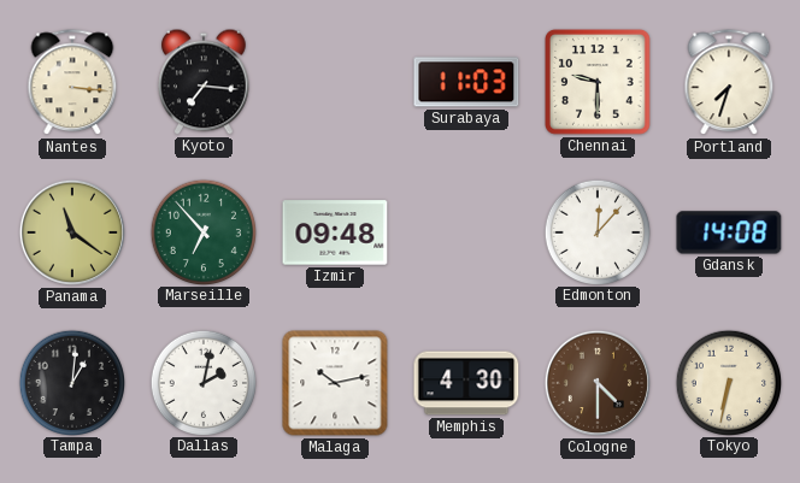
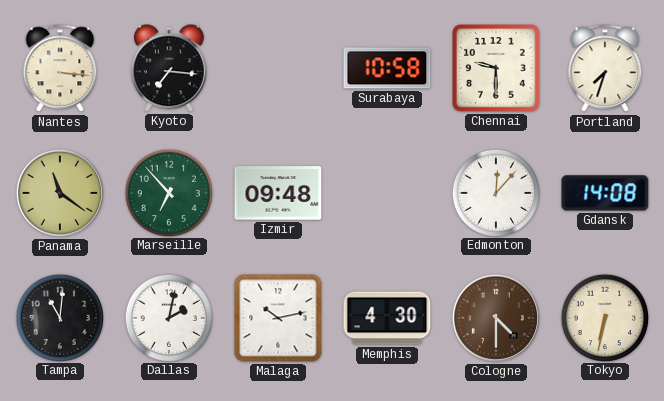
Surabaya: 11:03 -> 10:58
Tampa: 1:01 -> 11:01
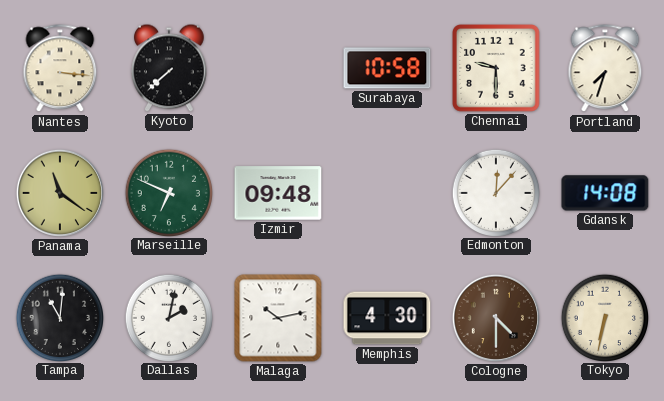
Kyoto: 7:16 -> 7:38
Marseille: 6:53 -> 6:49
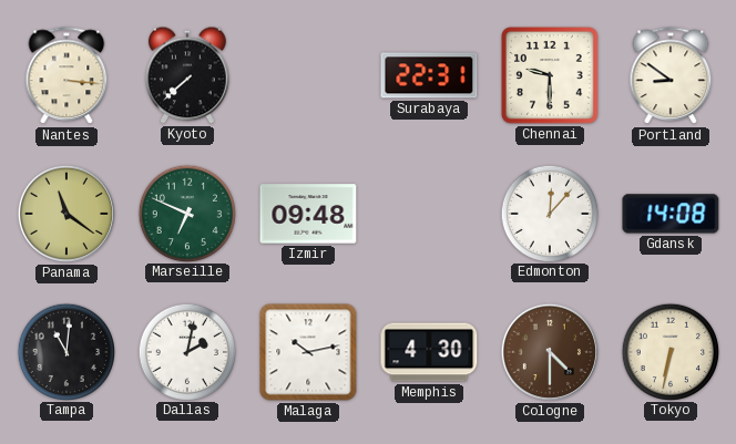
Surabaya: 10:58 -> 22:31
Portland: 7:33 -> 8:51
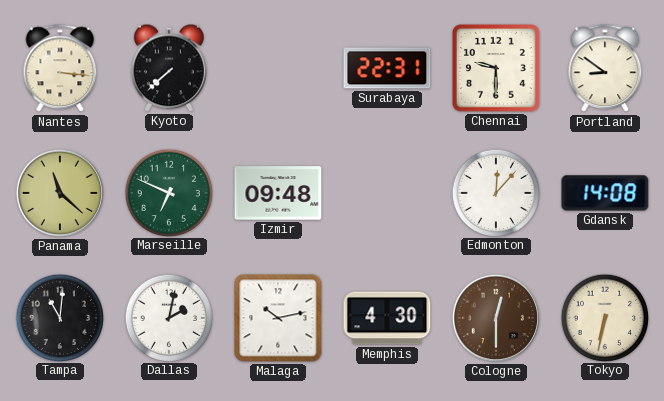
Panama: 11:21 -> 11:22
Cologne: 4:30 -> 12:30
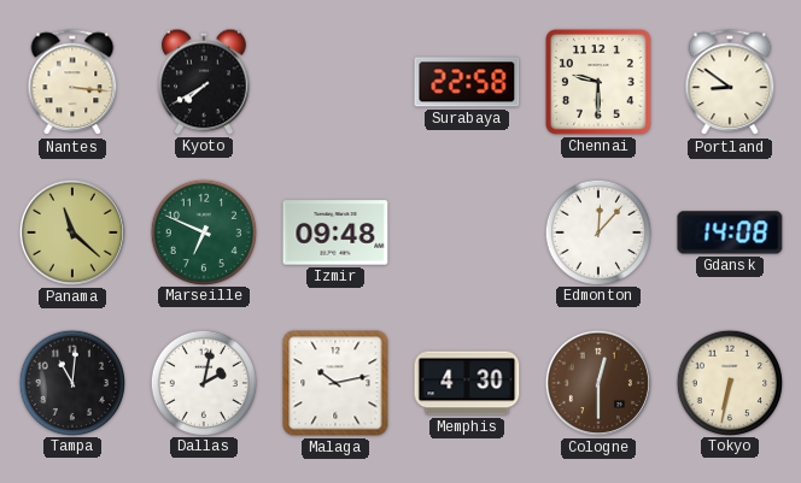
Kyoto: 7:38 -> 7:40
Surabaya: 22:31 -> 22:58
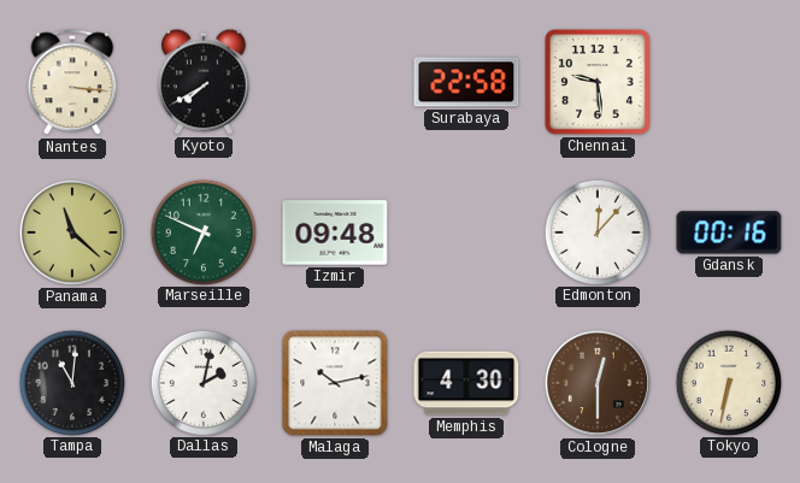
Chennai: 9:30 -> 9:29
Portland: 8:51 -> none
Gdansk: 14:08 -> 00:16
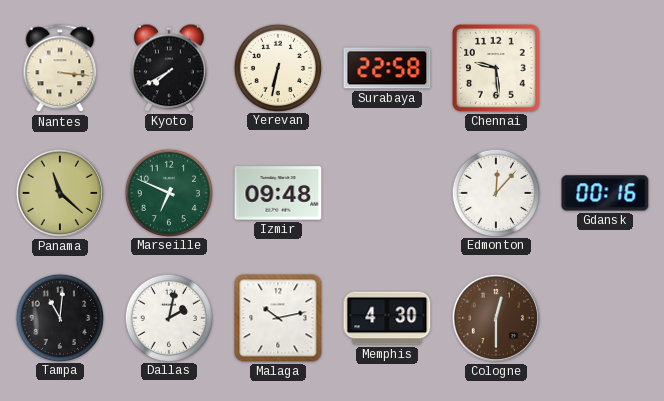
Yerevan: none -> 6:32
Tokyo: 6:32 -> none
